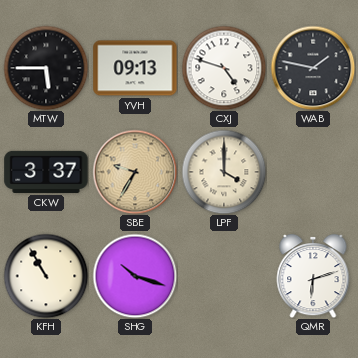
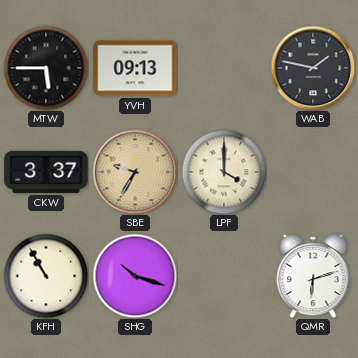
CXJ: 4:48 -> none
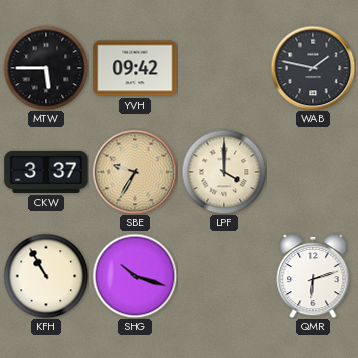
YVH: 09:13 -> 09:42
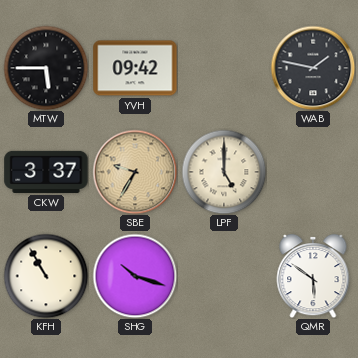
LPF: 4:00 -> 5:00
QMR: 6:12 -> 5:51
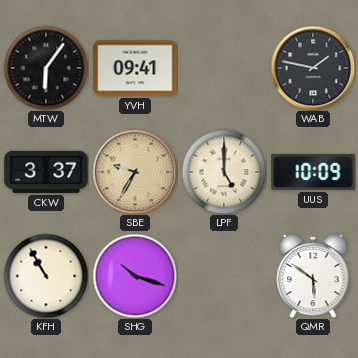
MTW: 5:45 -> 6:06
YVH: 09:42 -> 09:41
UUS: none -> 10:09
